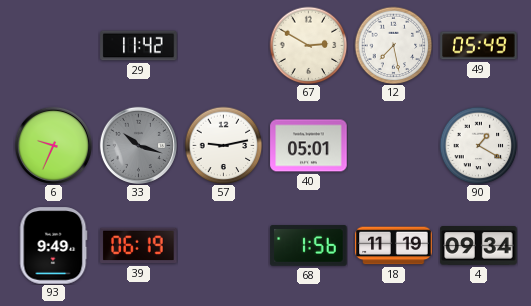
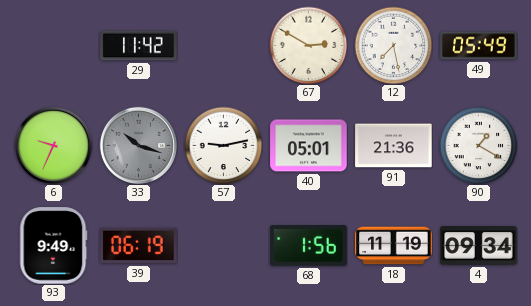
91: none -> 21:36
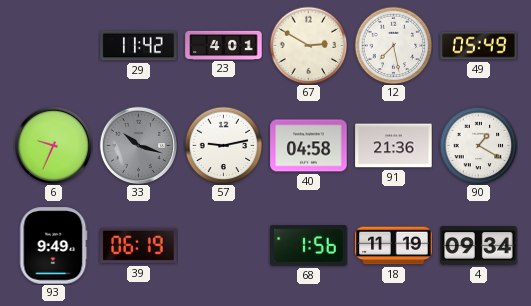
23: none -> 4:01
40: 05:01 -> 04:58
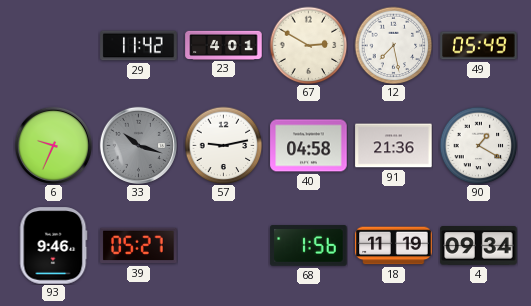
93: 9:49 -> 9:46
39: 06:19 -> 05:27
